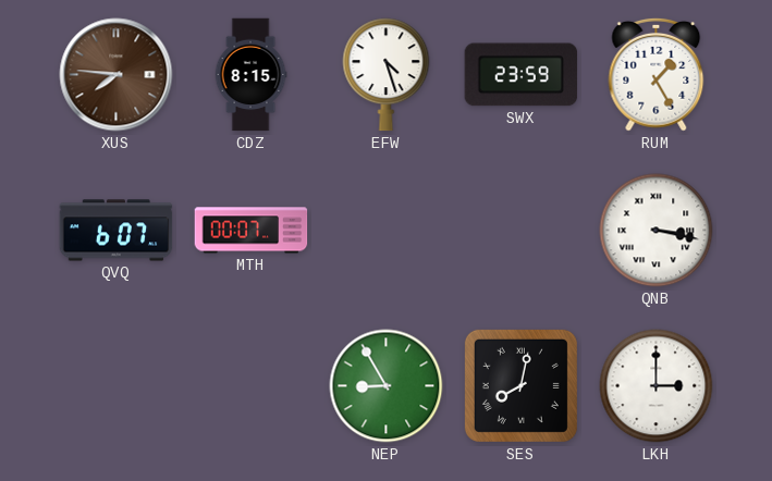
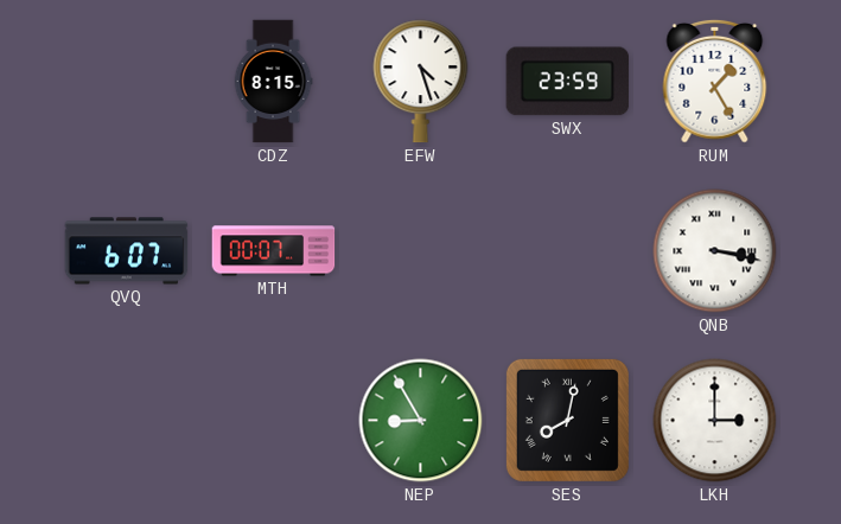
XUS: 7:46 -> none
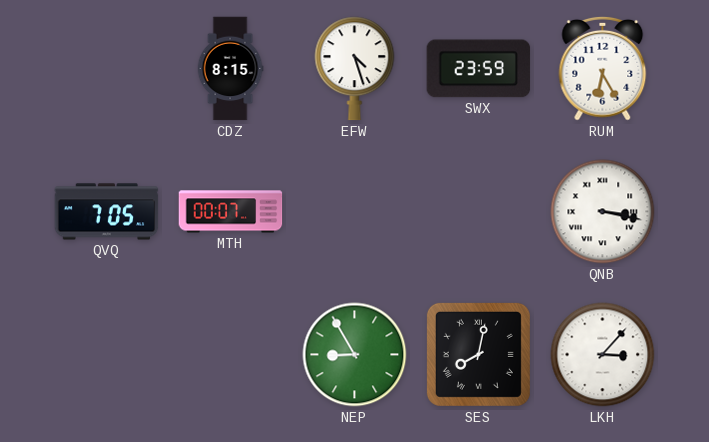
RUM: 1:25 -> 6:25
QVQ: 6:07 -> 7:05
LKH: 3:00 -> 3:07
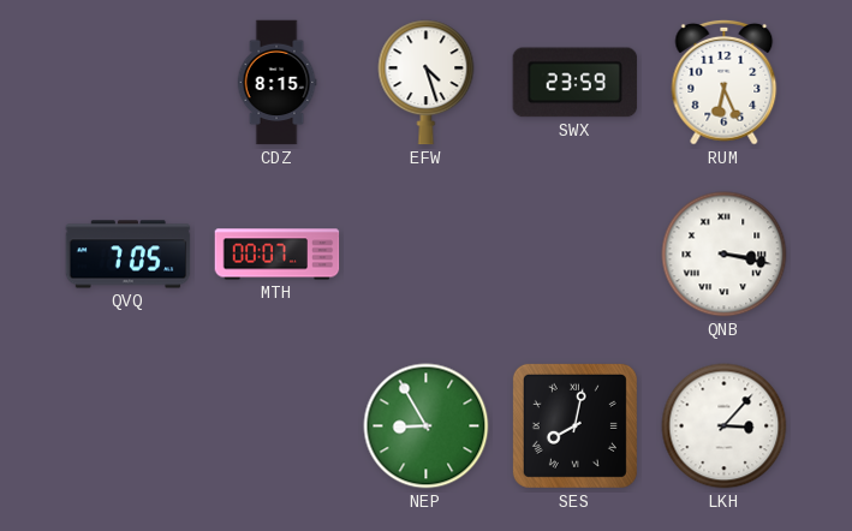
RUM: 6:25 -> 6:26
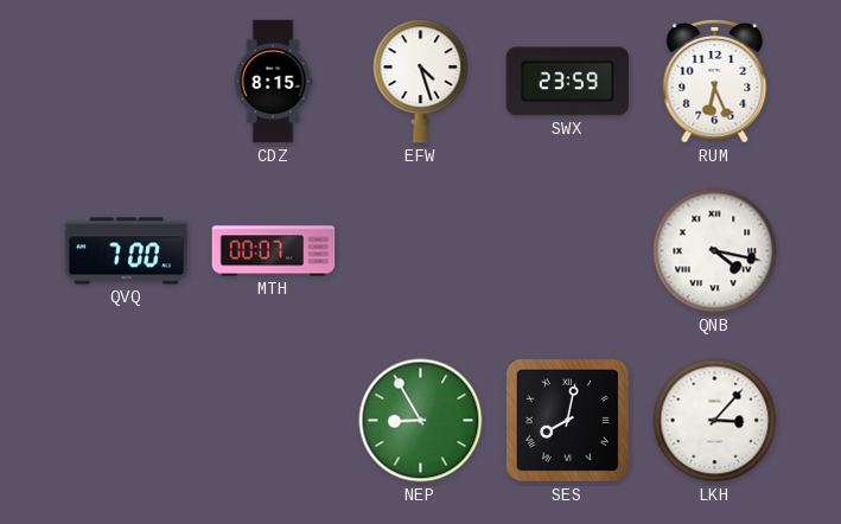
QVQ: 7:05 -> 7:00
QNB: 3:17 -> 4:17
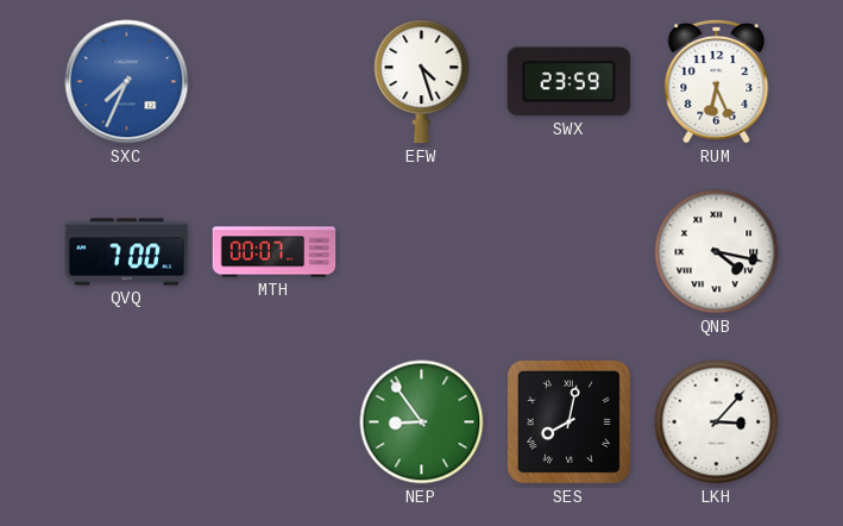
SXC: none -> 7:34
CDZ: 8:15 -> none
NEP: 8:55 -> 8:54
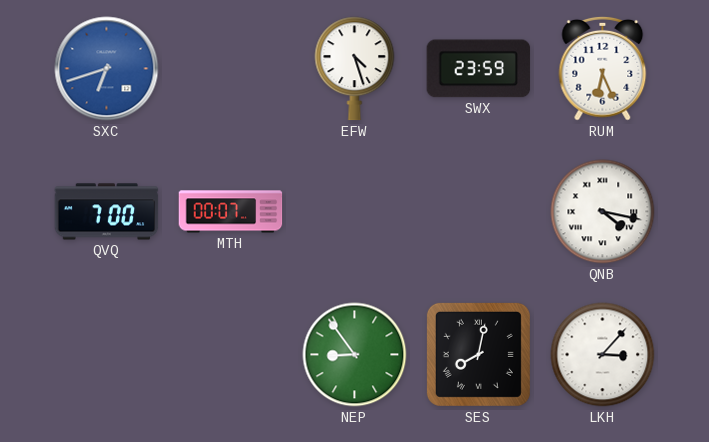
SXC: 7:34 -> 6:42
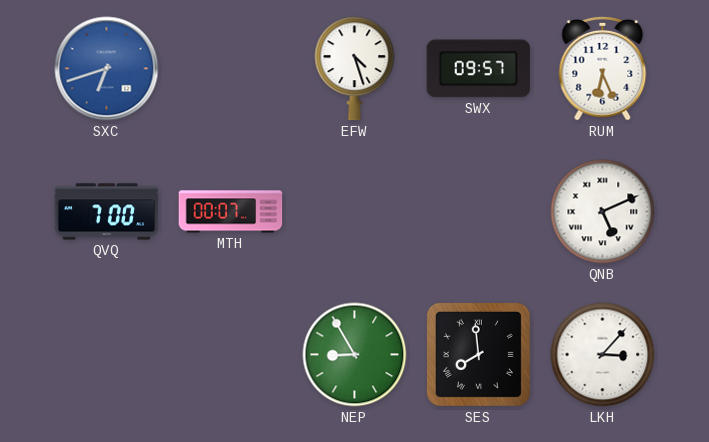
SWX: 23:59 -> 09:57
QNB: 4:17 -> 5:11
NEP: 8:54 -> 8:55
SES: 8:02 -> 7:59
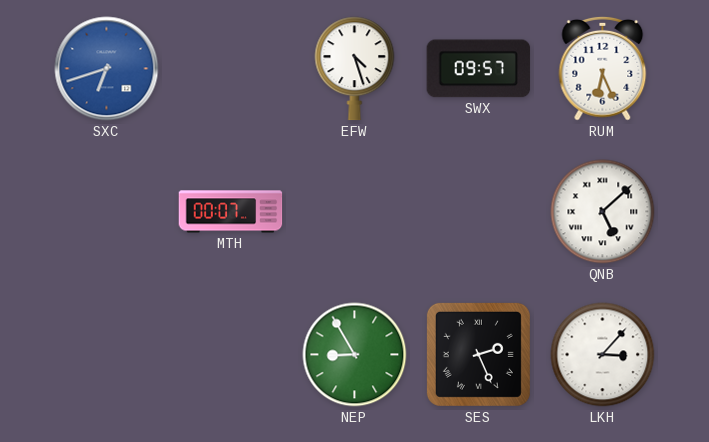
QVQ: 7:00 -> none
QNB: 5:11 -> 5:08
SES: 7:59 -> 2:26
